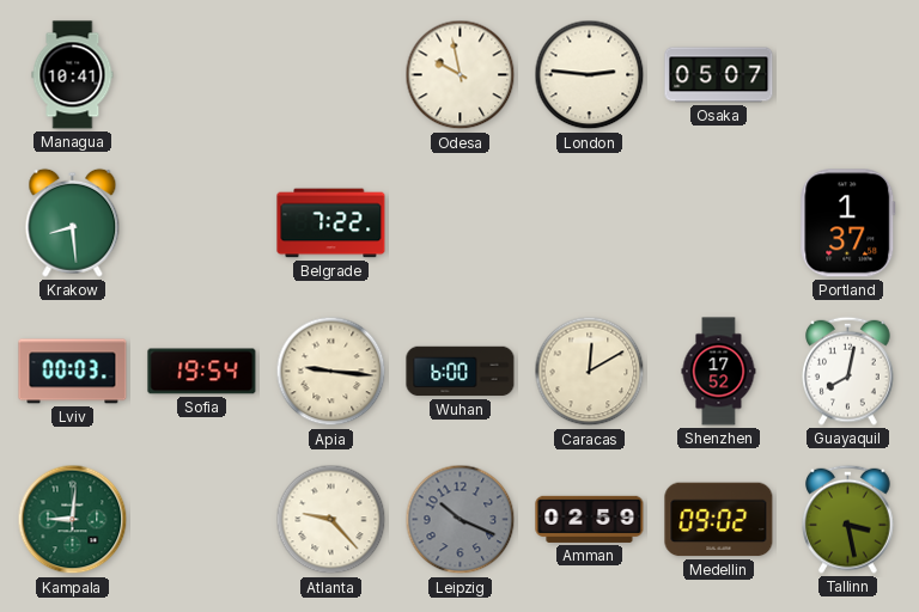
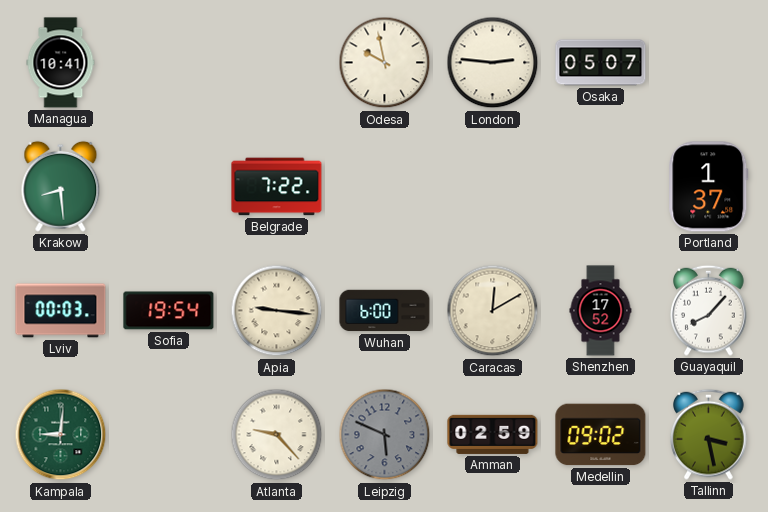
Guayaquil: 8:02 -> 8:07
Leipzig: 10:19 -> 5:49
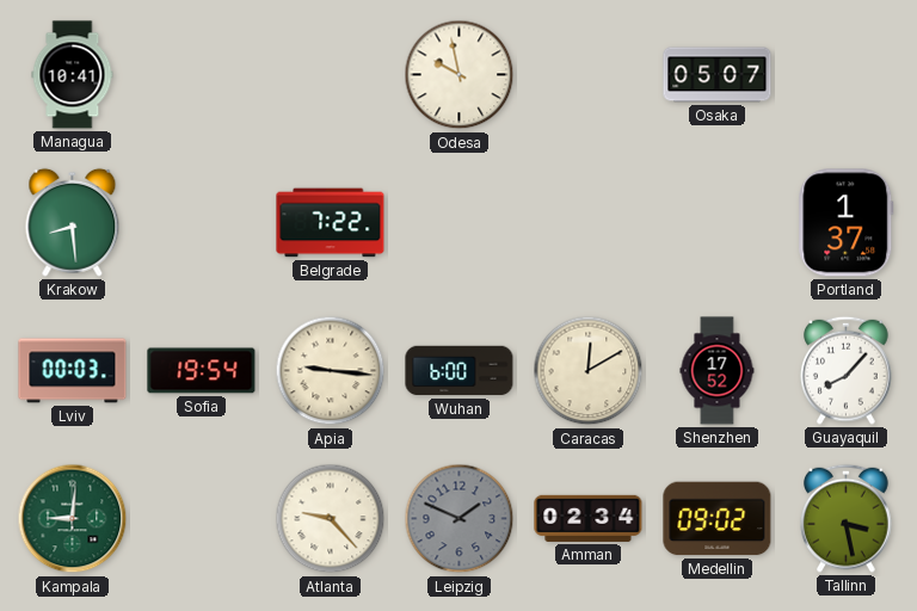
London: 2:46 -> none
Leipzig: 5:49 -> 1:49
Amman: 02:59 -> 02:34
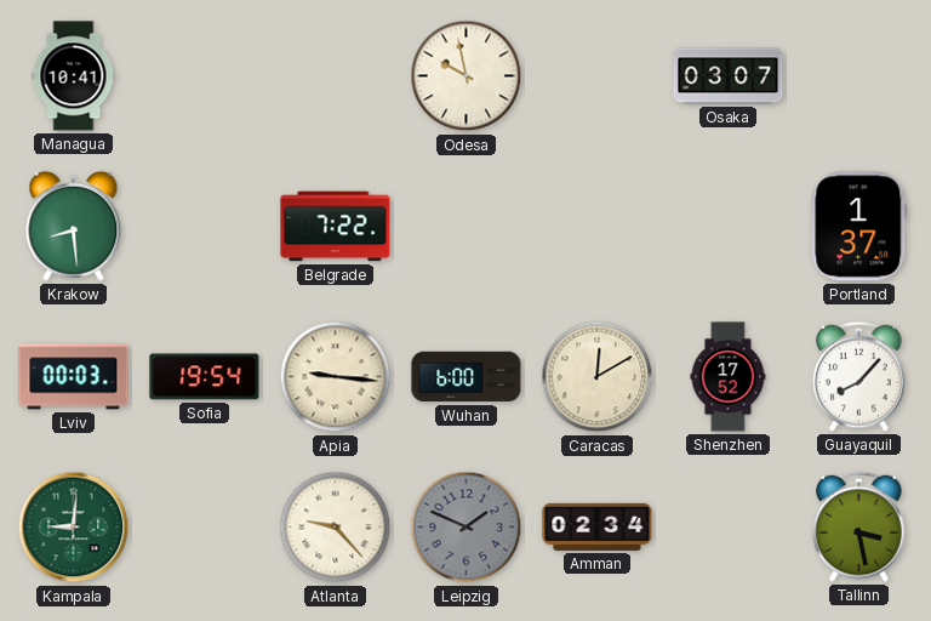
Osaka: 05:07 -> 03:07
Medellin: 09:02 -> none
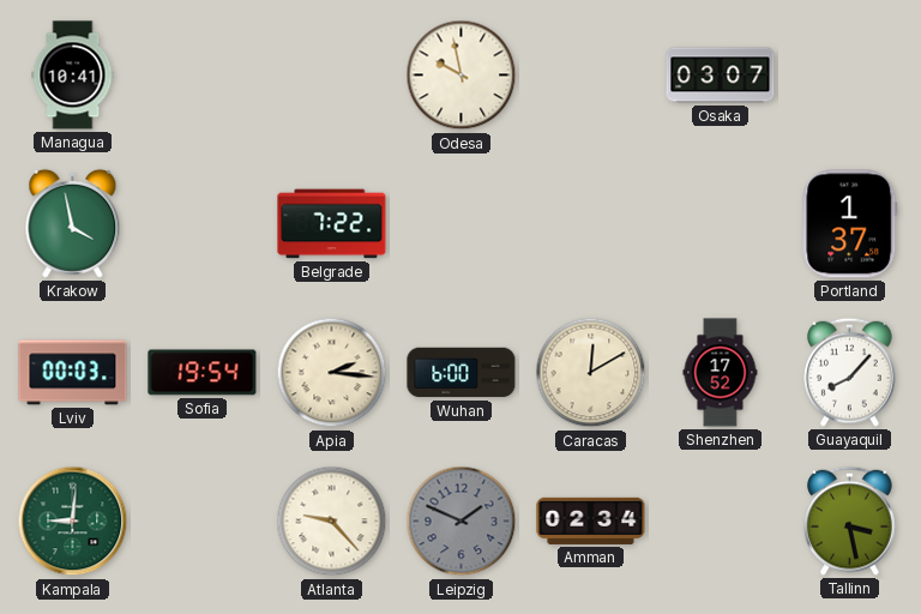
Krakow: 8:29 -> 3:58
Apia: 9:16 -> 2:16
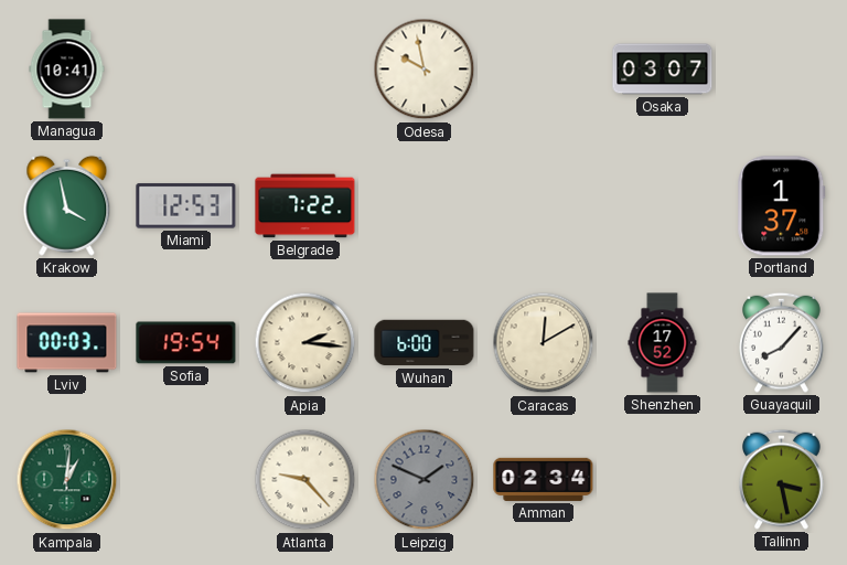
Miami: none -> 12:53
Kampala: 9:01 -> 1:01
